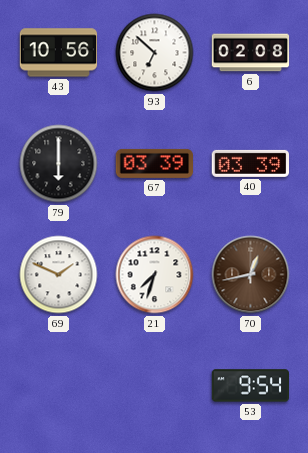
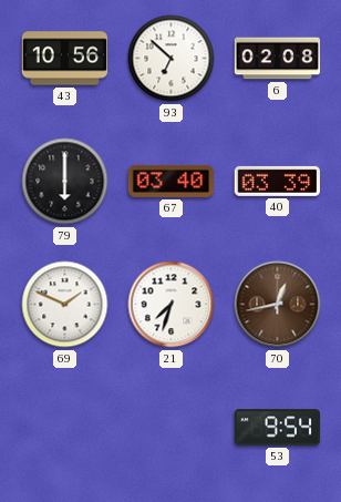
67: 03:39 -> 03:40
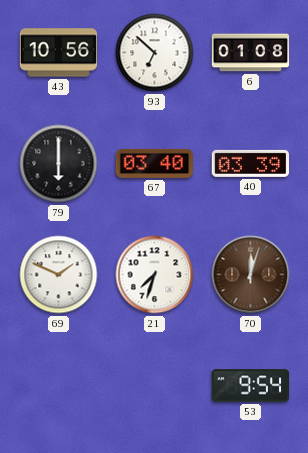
6: 02:08 -> 01:08
70: 12:43 -> 12:03
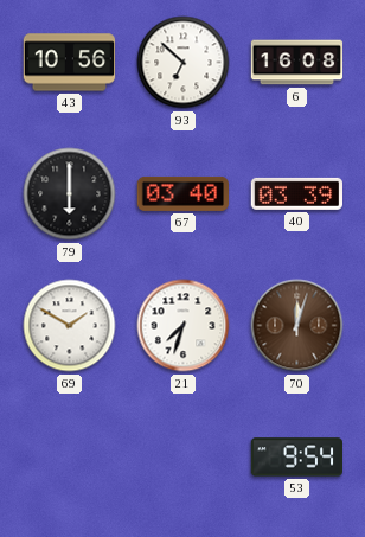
6: 01:08 -> 16:08
69: 1:49 -> 1:50
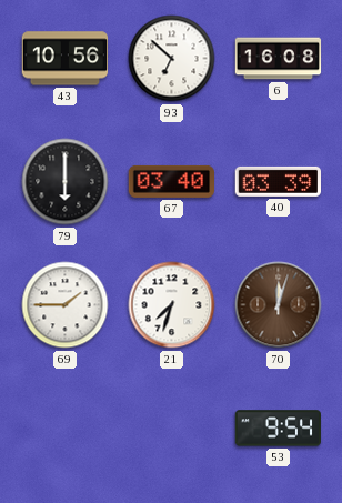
69: 1:50 -> 1:45
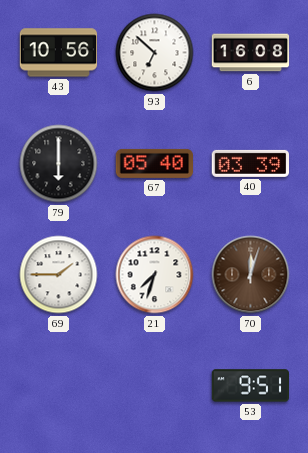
67: 03:40 -> 05:40
53: 9:54 -> 9:51
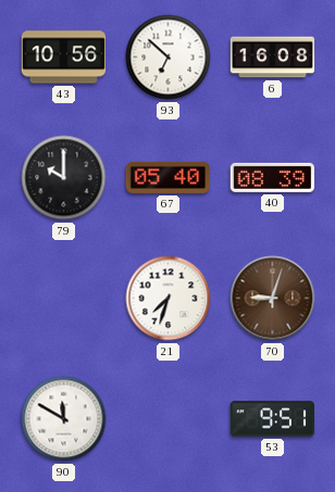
79: 6:00 -> 10:00
40: 03:39 -> 08:39
69: 1:45 -> none
70: 12:03 -> 9:03
90: none -> 11:50
